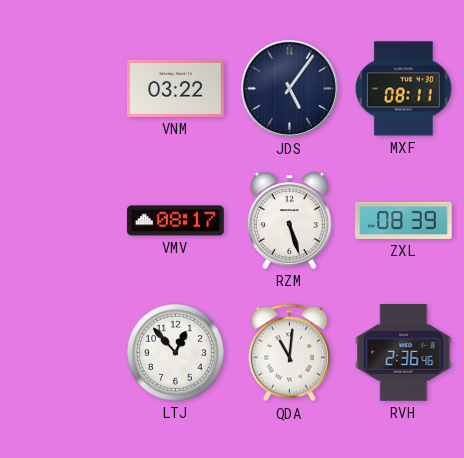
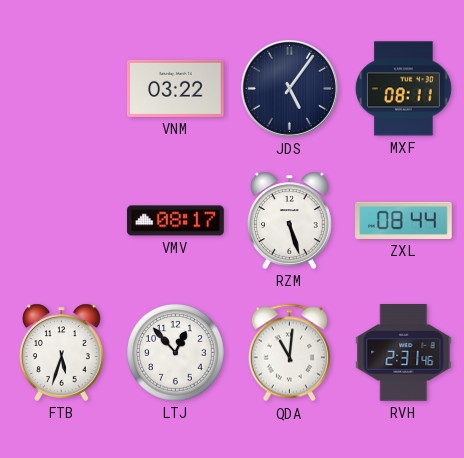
ZXL: 08:39 -> 08:44
FTB: none -> 5:33
RVH: 2:36 -> 2:31
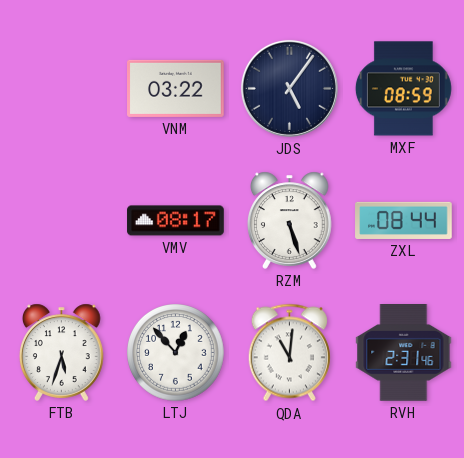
MXF: 08:11 -> 08:59
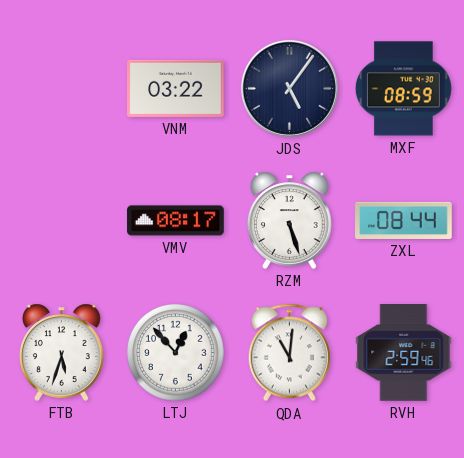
RVH: 2:31 -> 2:59
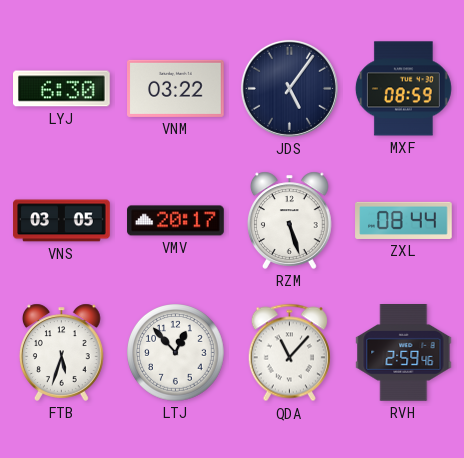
LYJ: none -> 6:30
VNS: none -> 03:05
VMV: 08:17 -> 20:17
QDA: 11:01 -> 11:07
